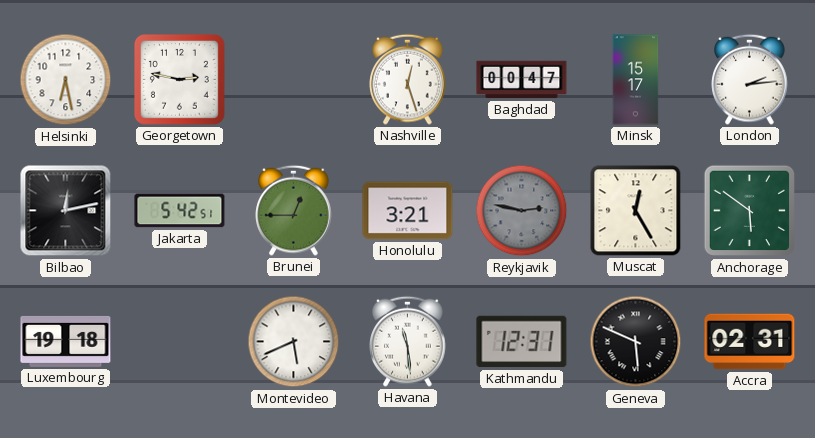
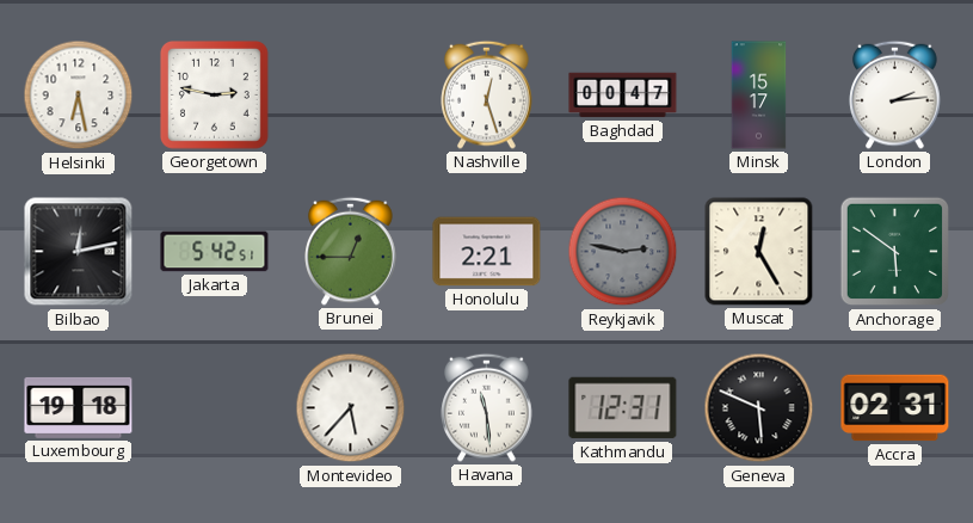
Honolulu: 3:21 -> 2:21
Montevideo: 5:41 -> 5:37
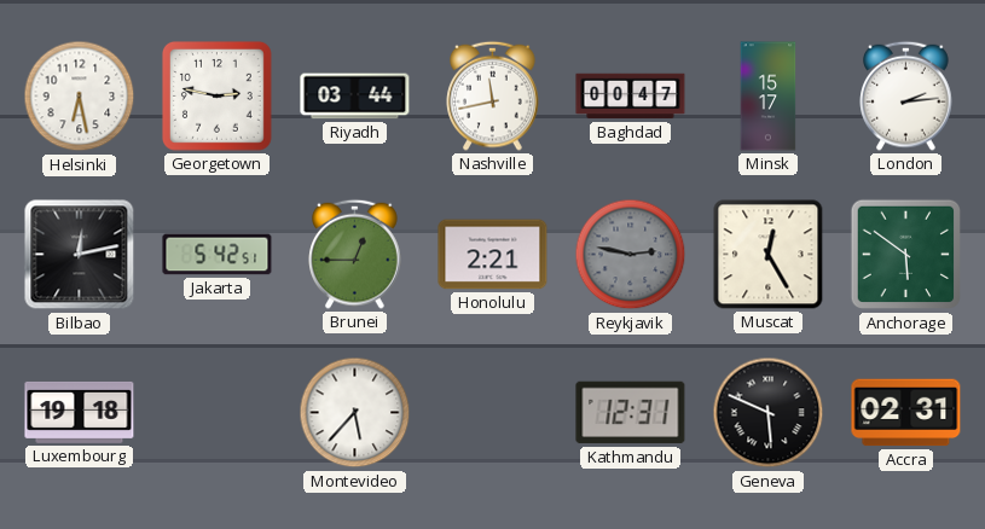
Riyadh: none -> 03:44
Nashville: 12:27 -> 11:43
Havana: 11:29 -> none
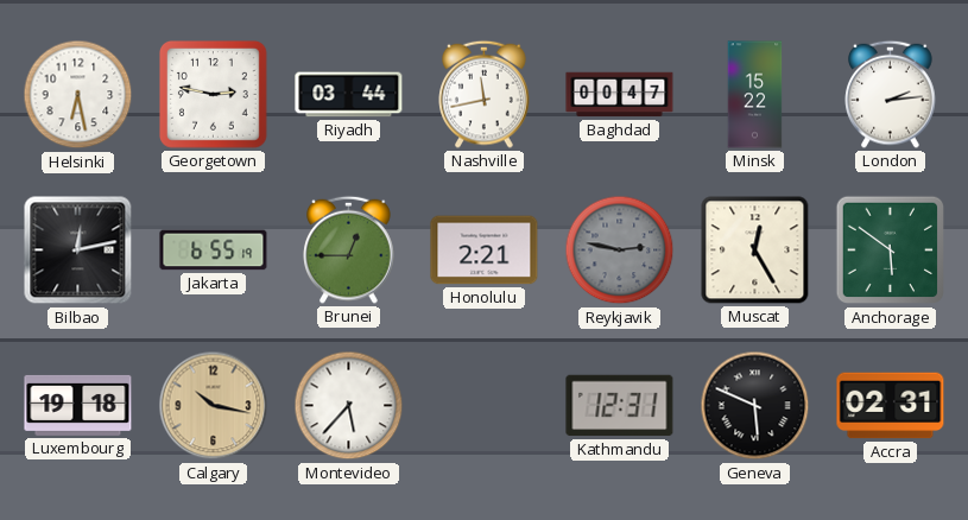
Minsk: 15:17 -> 15:22
Jakarta: 5:42 -> 6:55
Calgary: none -> 10:17
